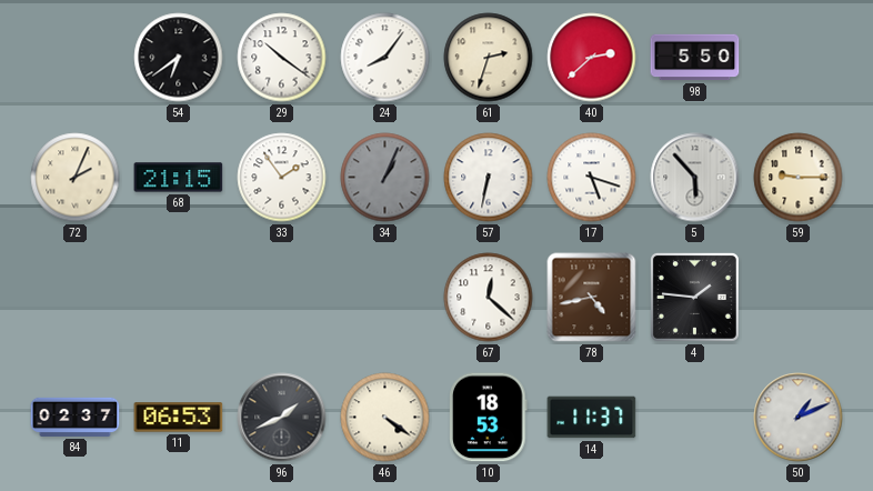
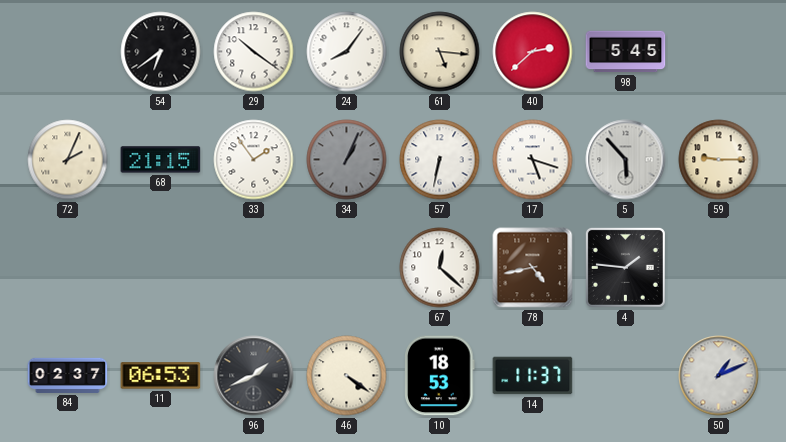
61: 2:33 -> 5:16
98: 5:50 -> 5:45
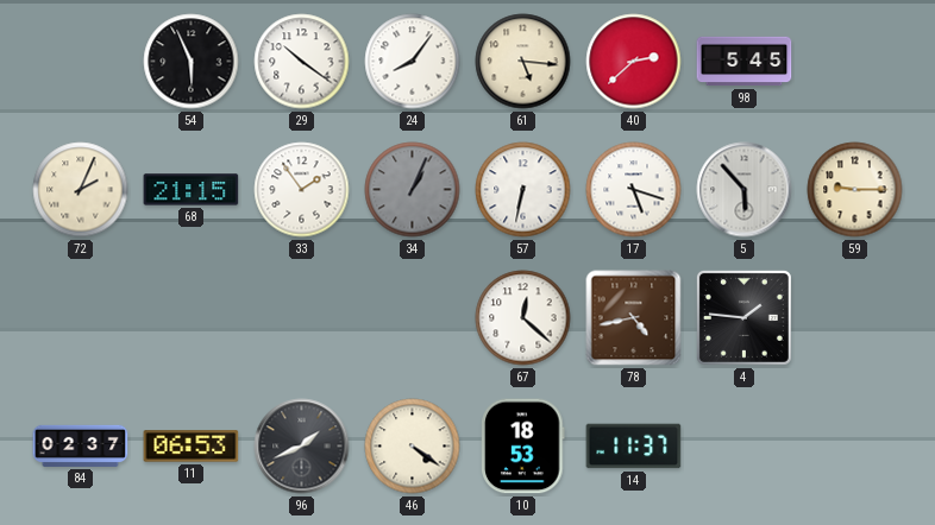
54: 6:39 -> 5:56
50: 1:11 -> none
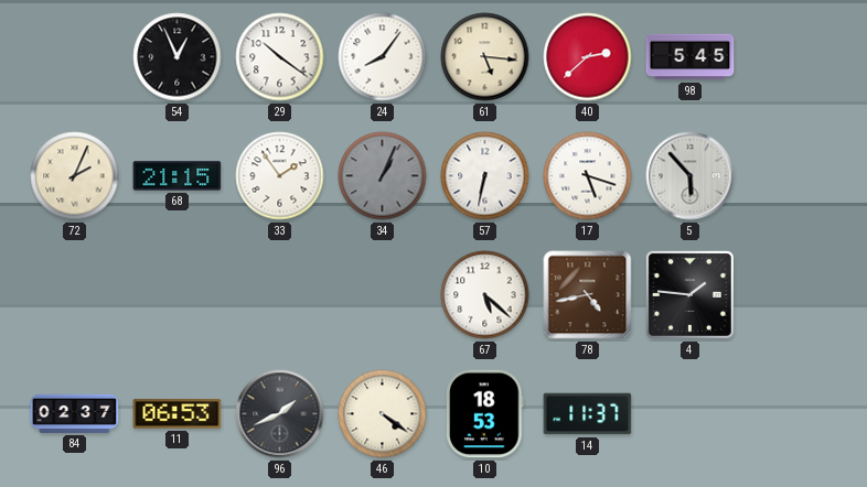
54: 5:56 -> 12:56
59: 9:15 -> none
67: 12:22 -> 5:22
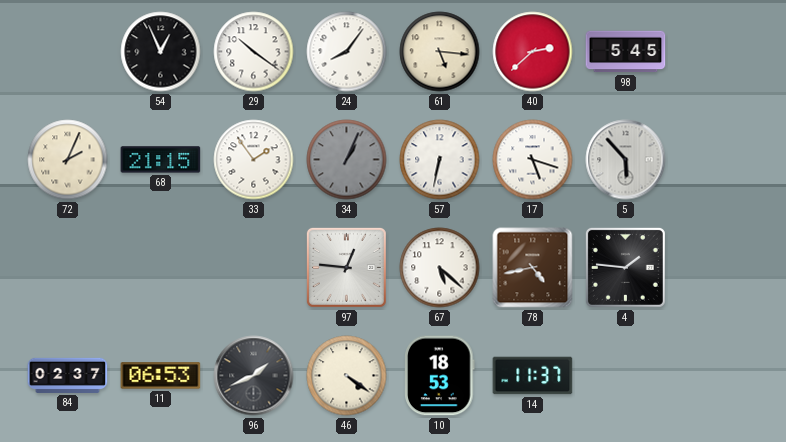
97: none -> 12:46
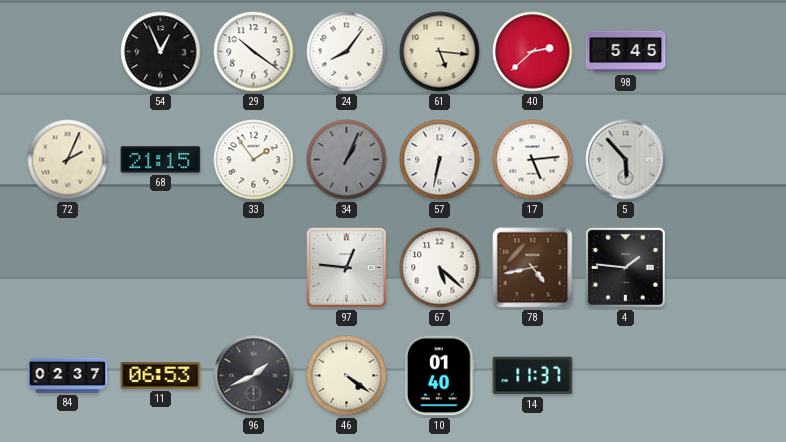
17: 5:18 -> 5:14
10: 18:53 -> 01:40
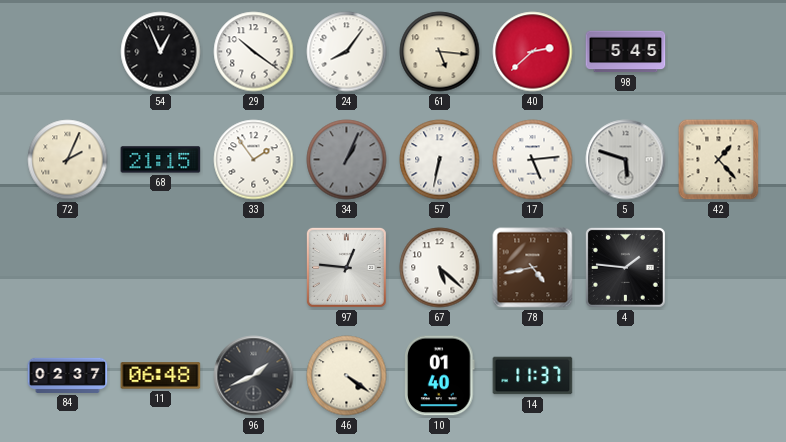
5: 5:53 -> 5:48
42: none -> 1:23
11: 06:53 -> 06:48
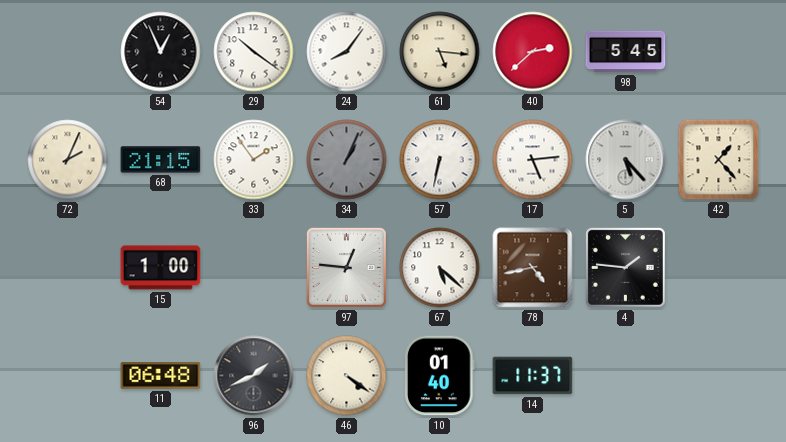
5: 5:48 -> 5:23
15: none -> 1:00
84: 02:37 -> none
